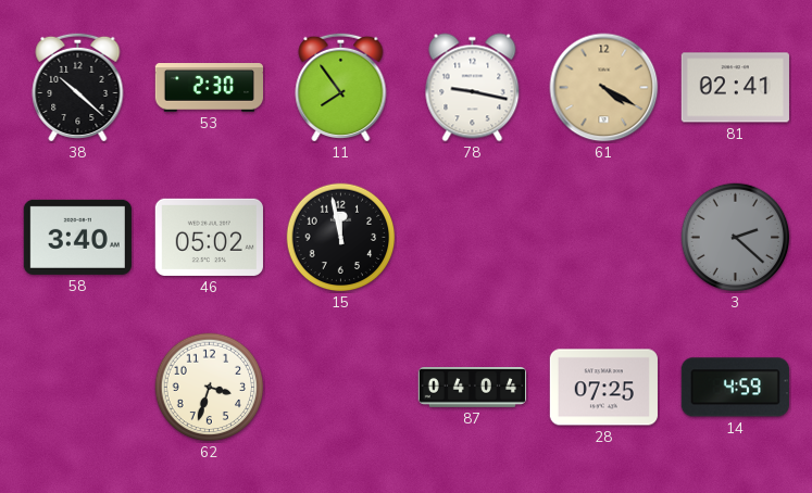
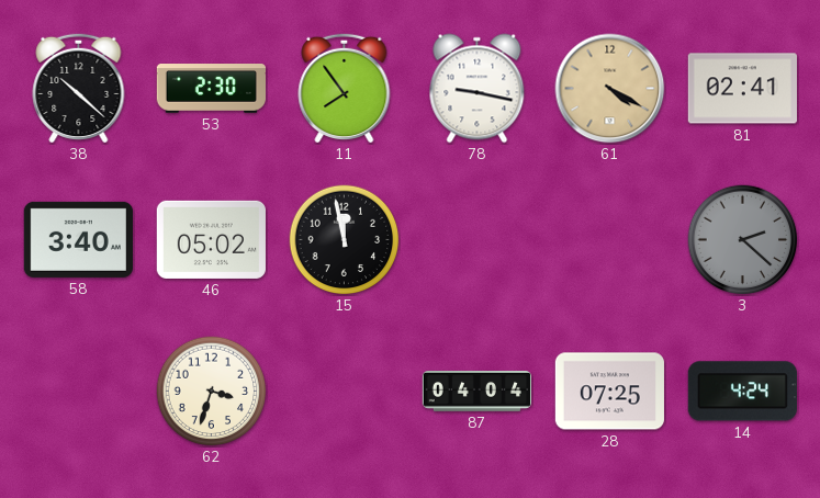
14: 4:59 -> 4:24
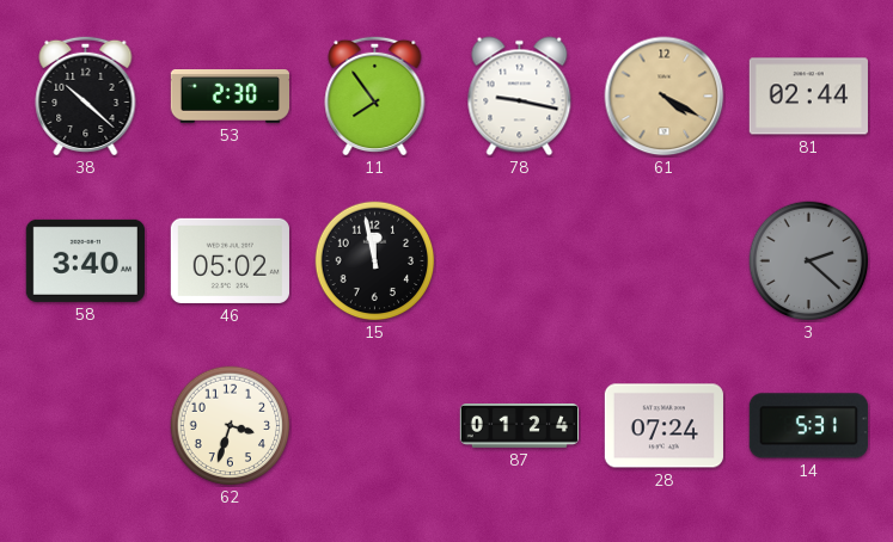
81: 02:41 -> 02:44
87: 04:04 -> 01:24
28: 07:25 -> 07:24
14: 4:24 -> 5:31
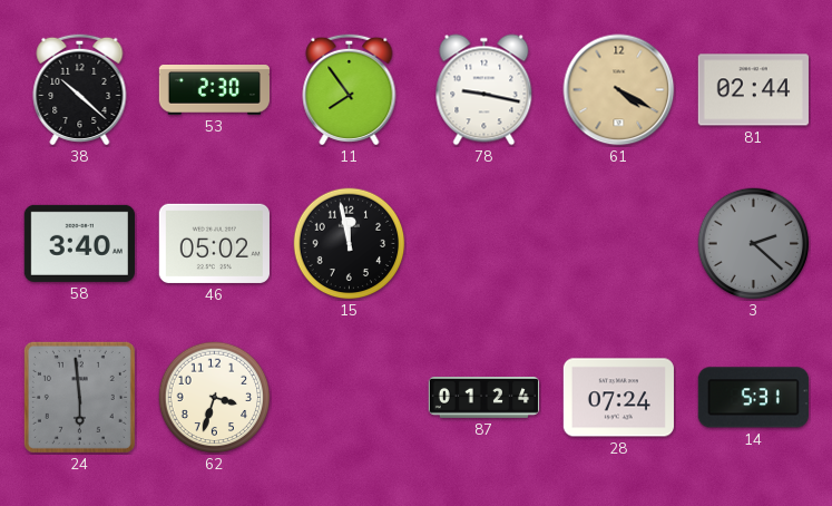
24: none -> 5:59
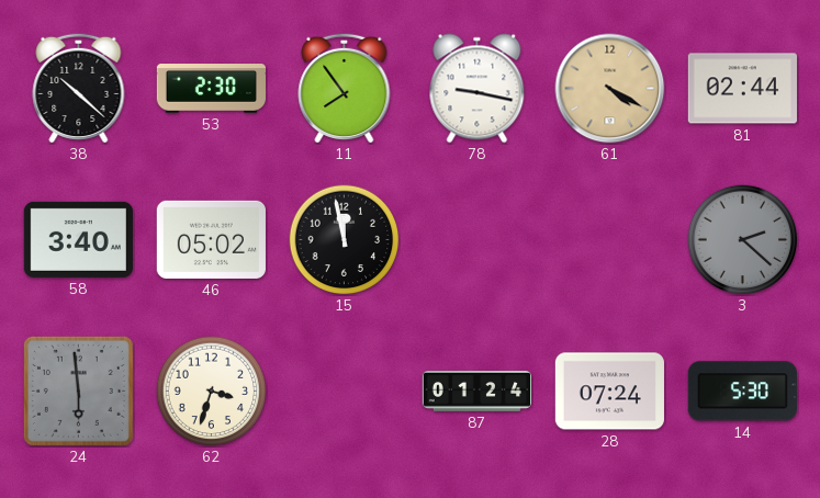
14: 5:31 -> 5:30
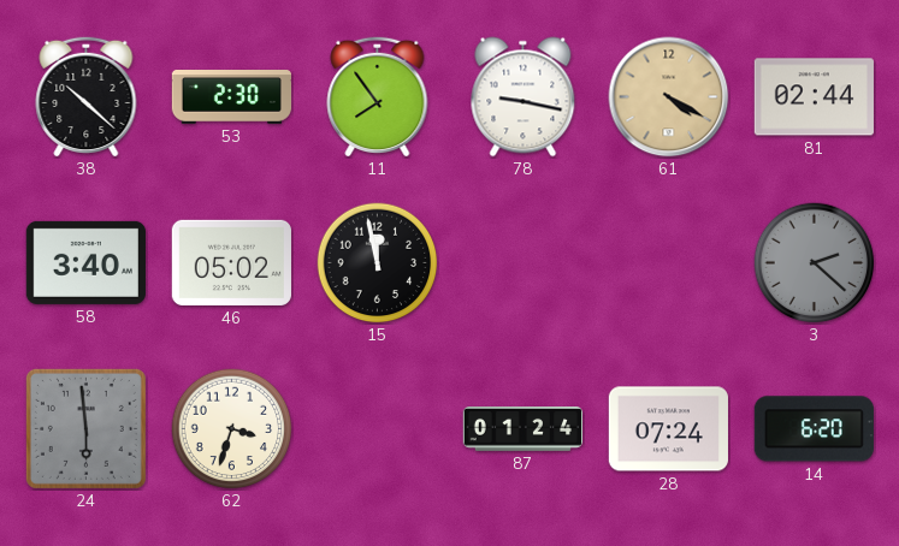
14: 5:30 -> 6:20
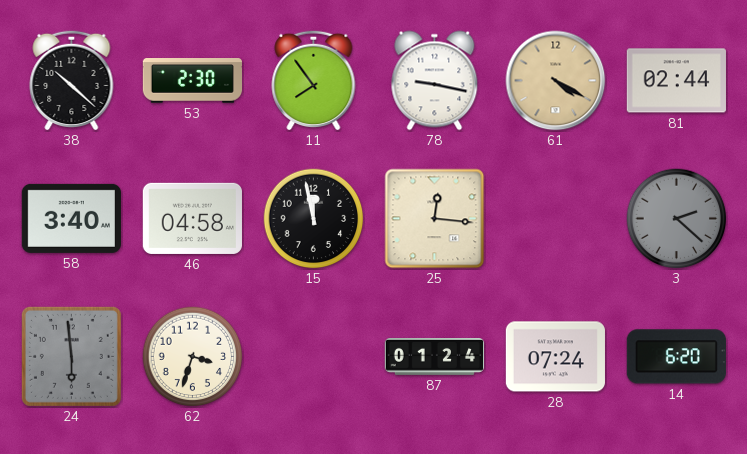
46: 05:02 -> 04:58
25: none -> 12:16
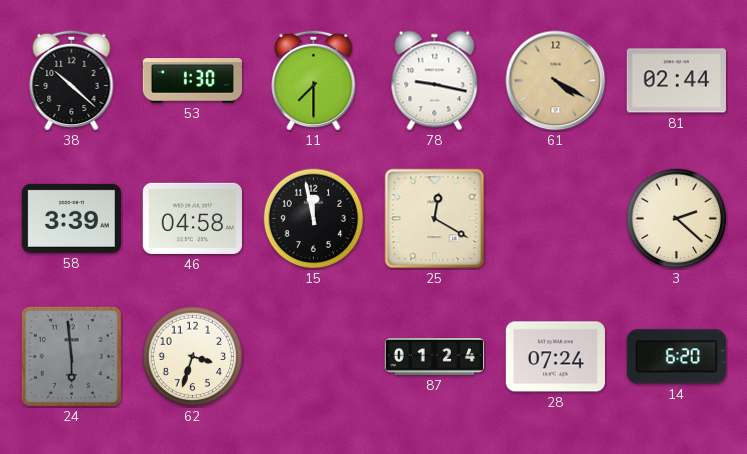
53: 2:30 -> 1:30
11: 7:54 -> 7:30
58: 3:40 -> 3:39
25: 12:16 -> 12:20
3 dial: grey -> cream
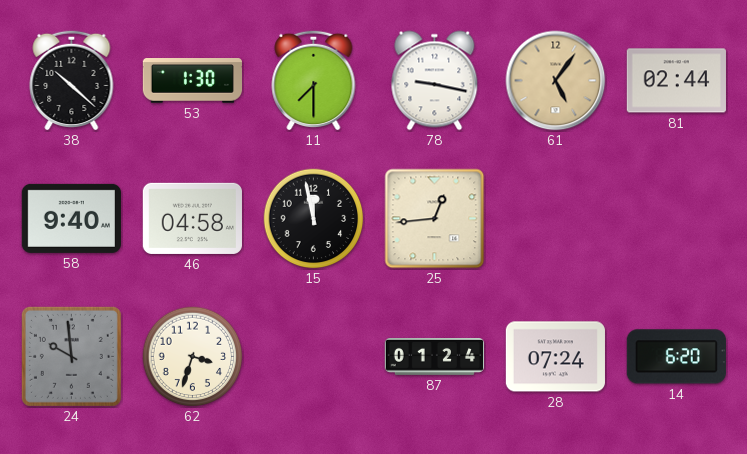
61: 4:20 -> 5:06
58: 3:39 -> 9:40
25: 12:20 -> 12:44
3: 2:22 -> none
24: 5:59 -> 9:59
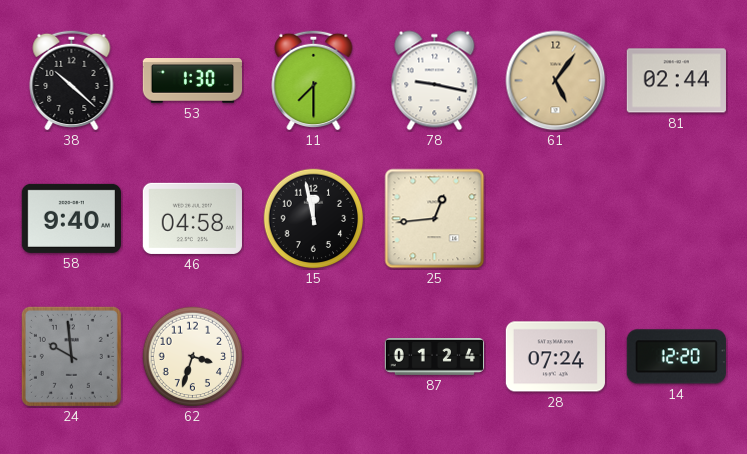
14: 6:20 -> 12:20
